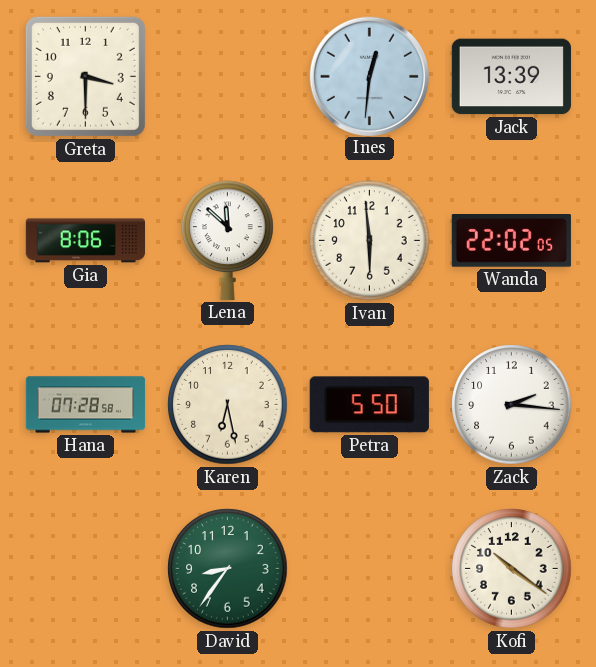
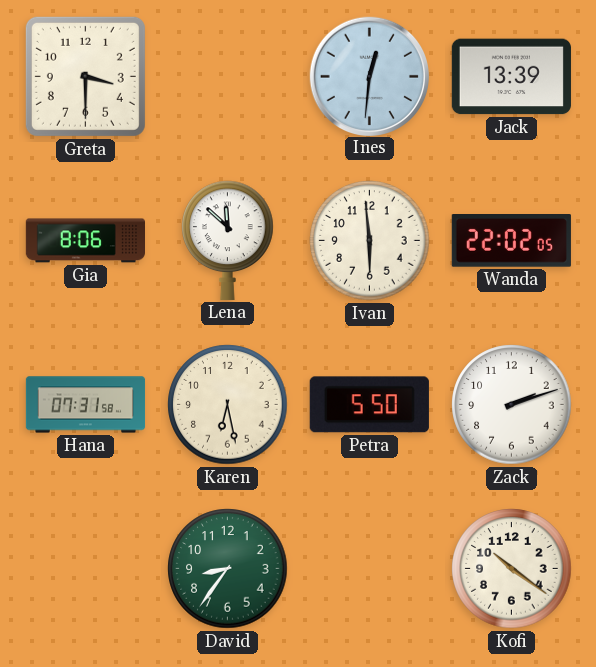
Hana: 07:28 -> 07:31
Zack: 2:16 -> 2:12
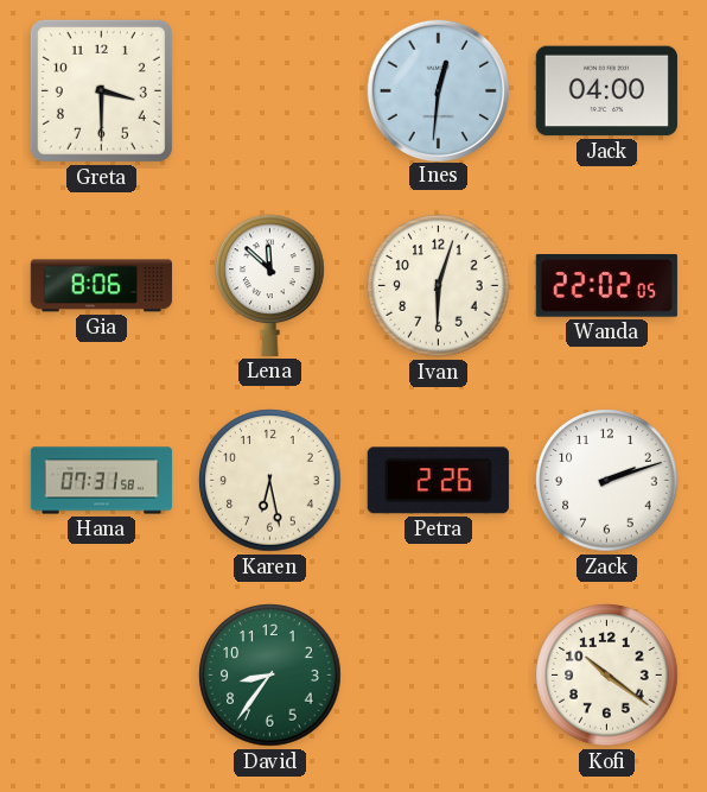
Jack: 13:39 -> 04:00
Ivan: 5:59 -> 6:03
Petra: 5:50 -> 2:26
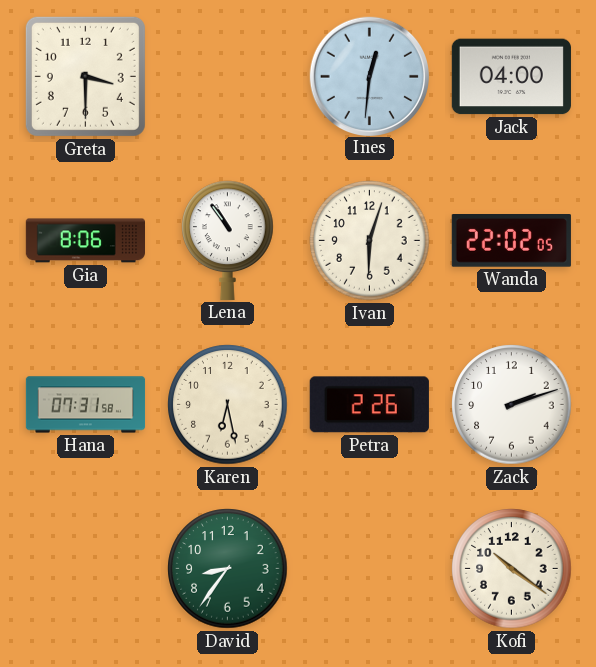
Lena: 11:52 -> 10:54
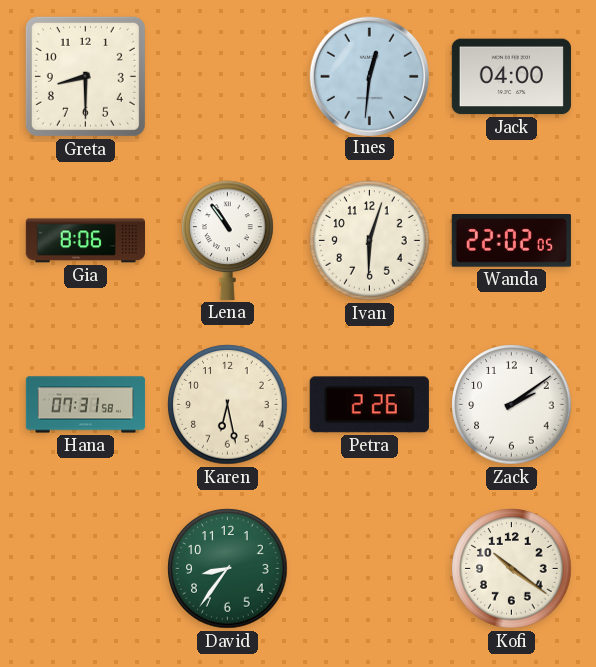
Greta: 3:30 -> 8:30
Zack: 2:12 -> 2:09
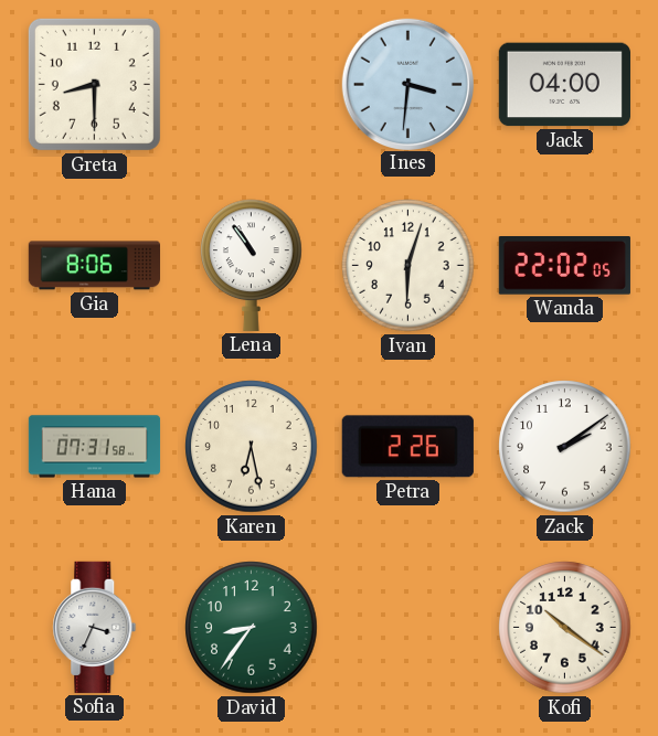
Ines: 12:31 -> 3:31
Sofia: none -> 3:34
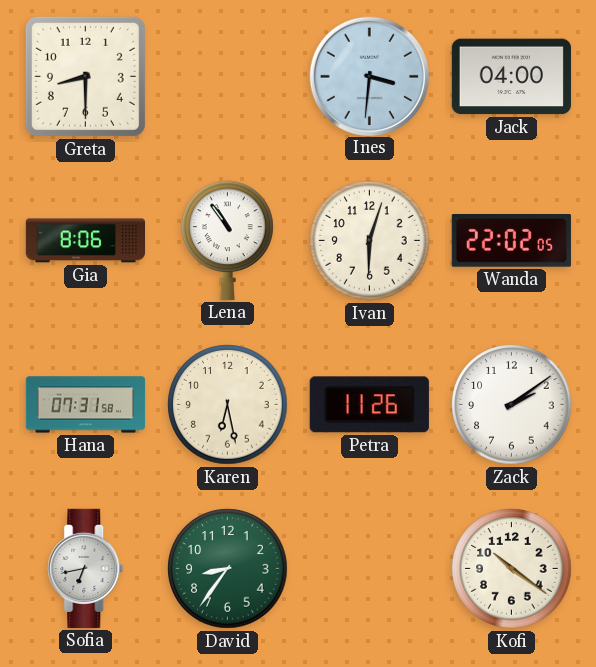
Petra: 2:26 -> 11:26
Sofia: 3:34 -> 6:43
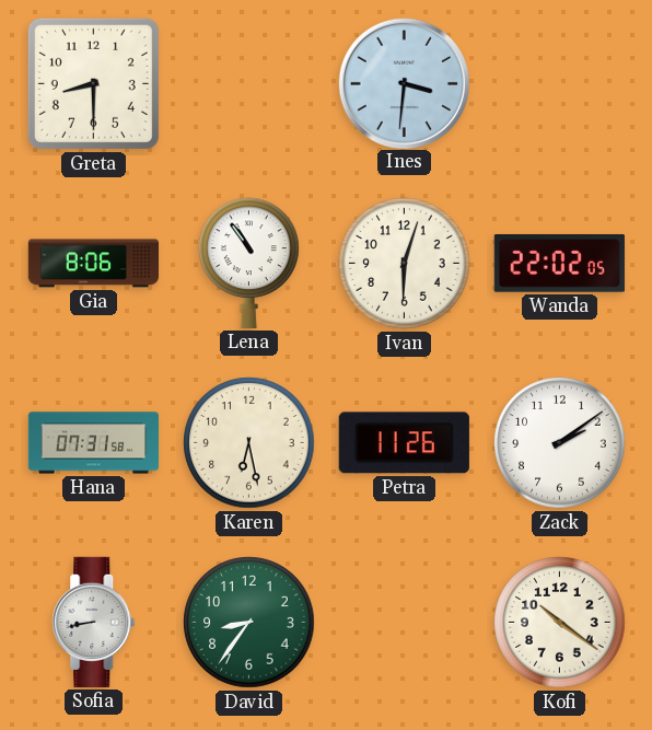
Jack: 04:00 -> none
Sofia: 6:43 -> 8:43
